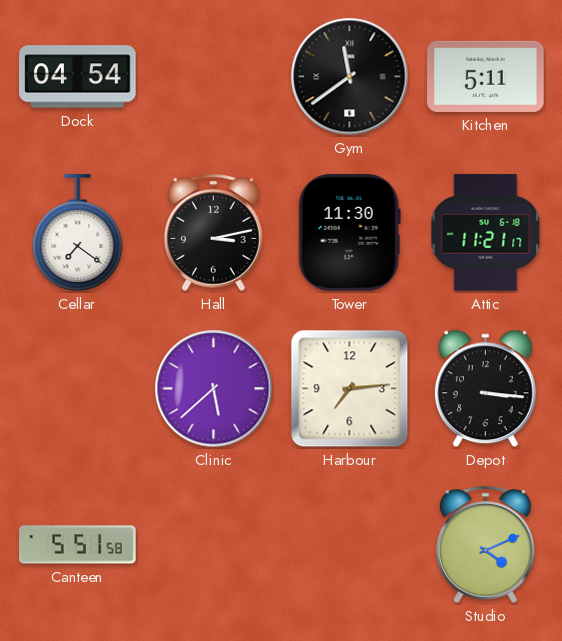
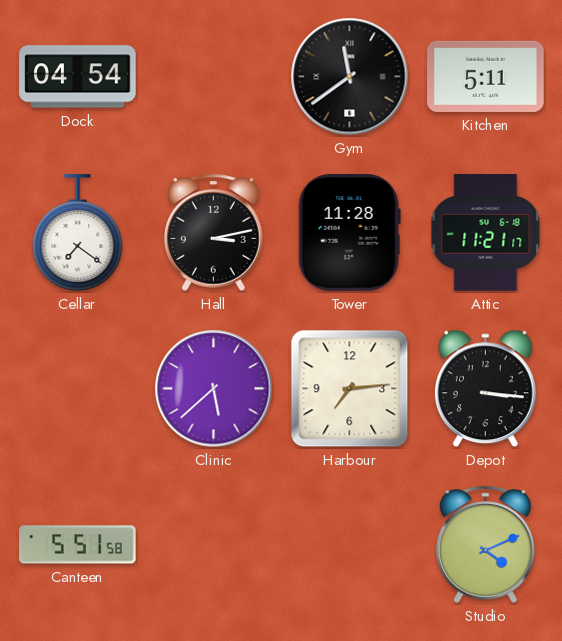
Tower: 11:30 -> 11:28
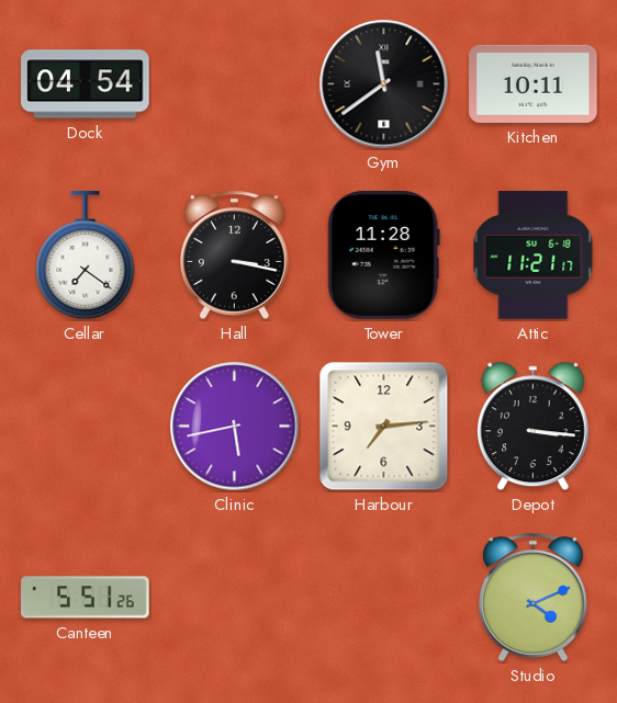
Kitchen: 5:11 -> 10:11
Hall: 3:13 -> 3:17
Clinic: 5:38 -> 5:43
Canteen: 5:51:58 -> 5:51:26
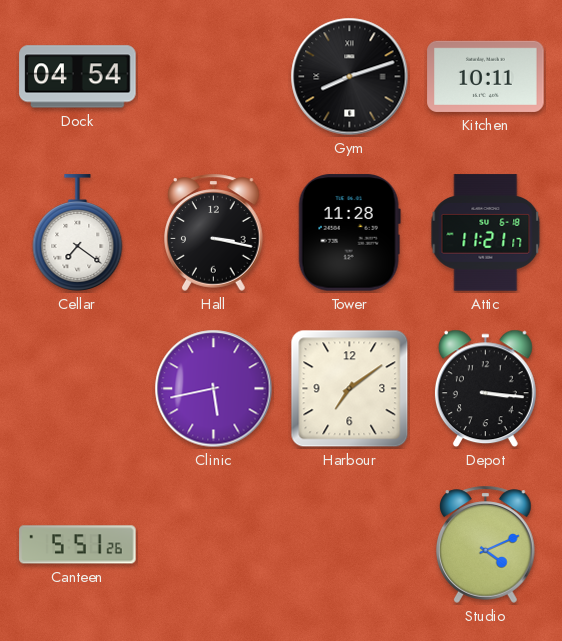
Gym: 11:39 -> 8:12
Harbour: 7:14 -> 7:09
